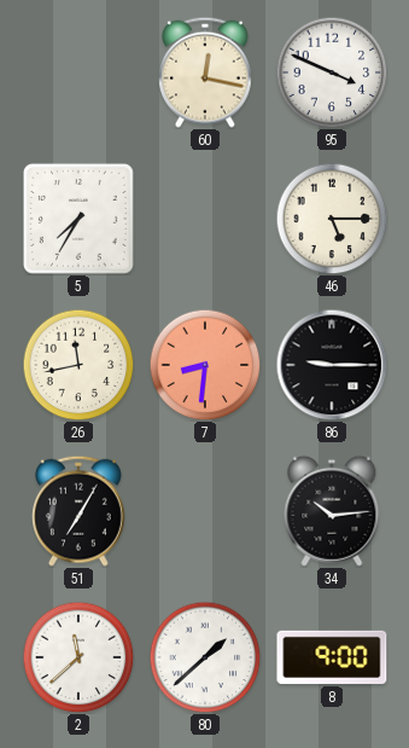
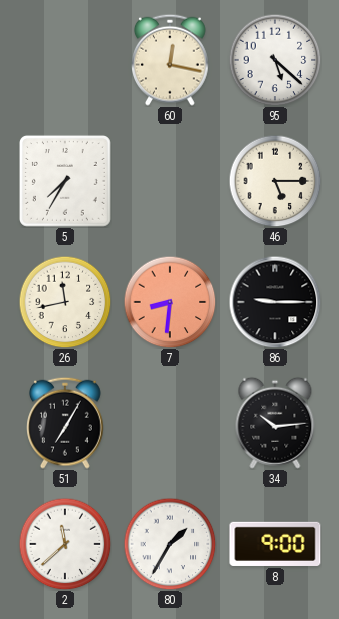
95: 3:49 -> 5:22
80: 1:38 -> 1:35
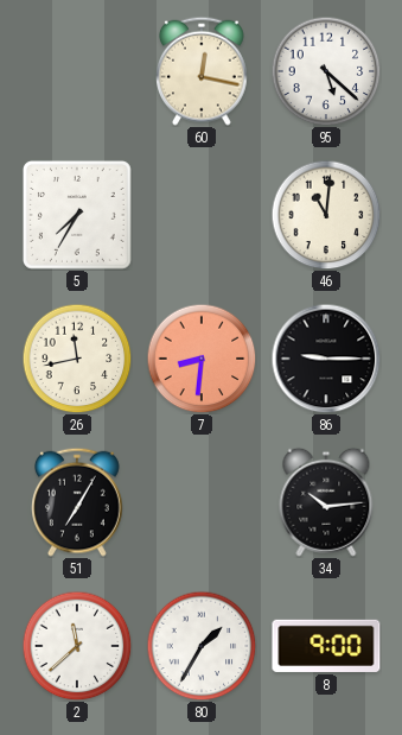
46: 5:15 -> 11:01
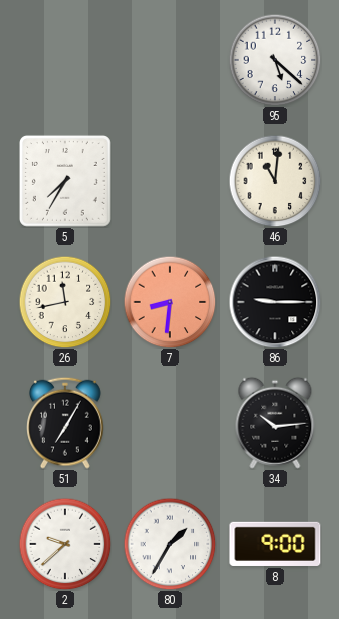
60: 12:17 -> none
2: 11:38 -> 9:38
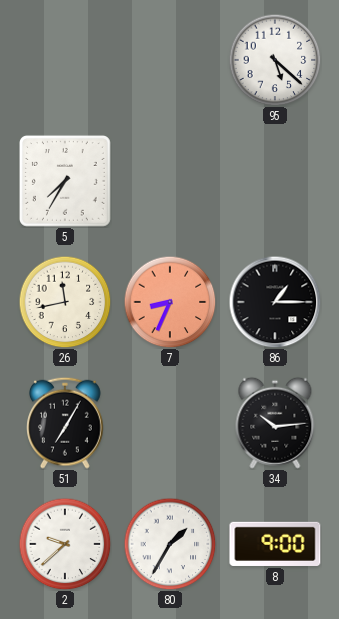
46: 11:01 -> none
7: 8:31 -> 8:34
86: 9:15 -> 1:15
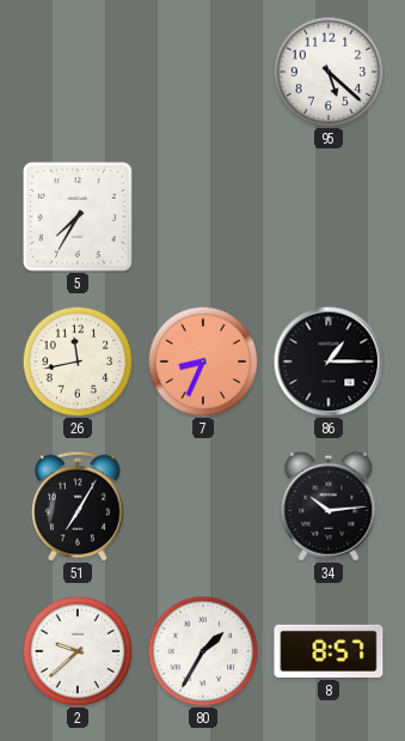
8: 9:00 -> 8:57
